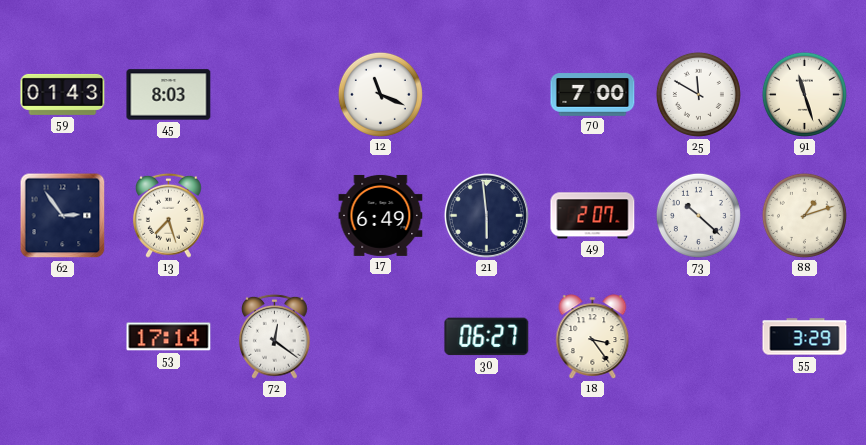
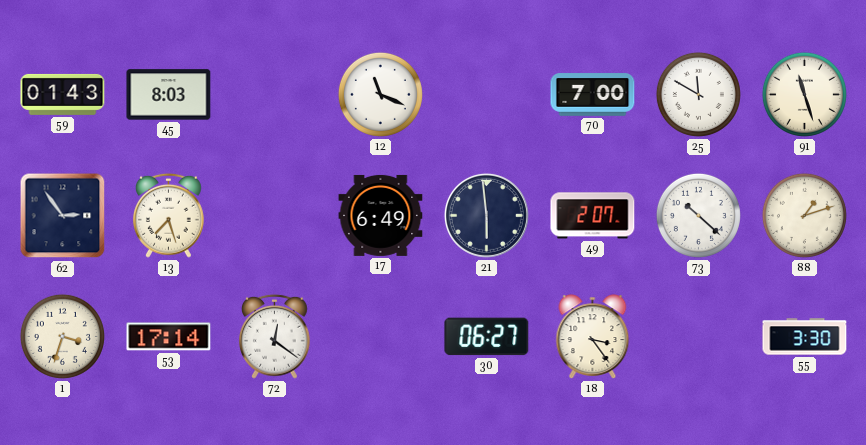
1: none -> 3:33
55: 3:29 -> 3:30
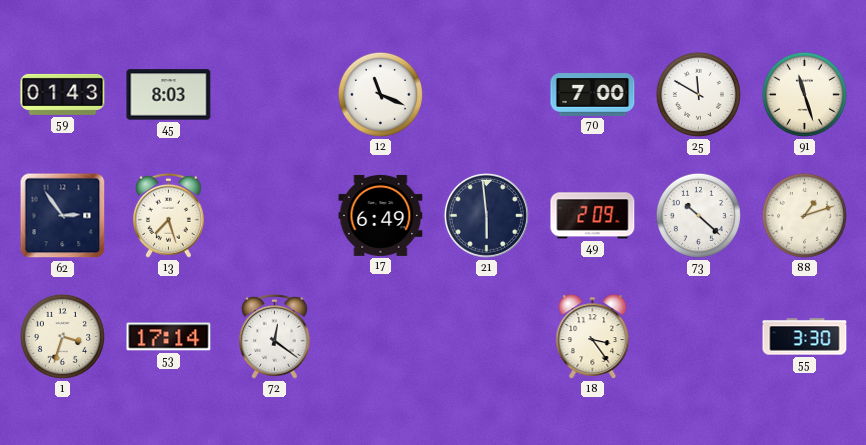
49: 2:07 -> 2:09
30: 06:27 -> none
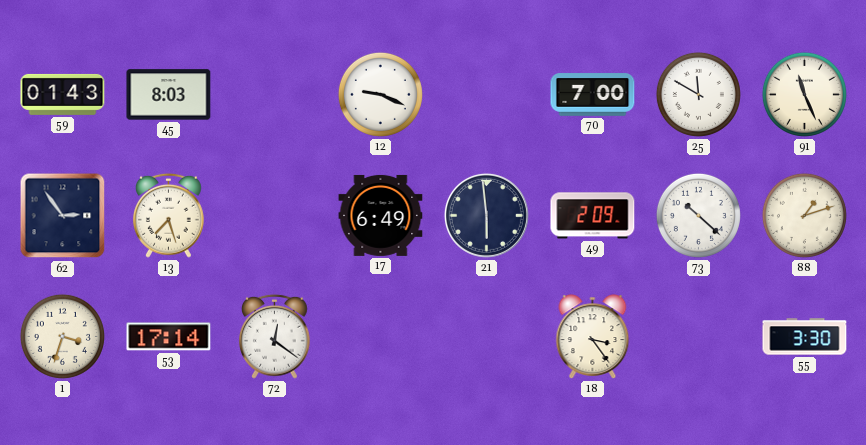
12: 11:19 -> 9:19
91: 11:27 -> 11:26
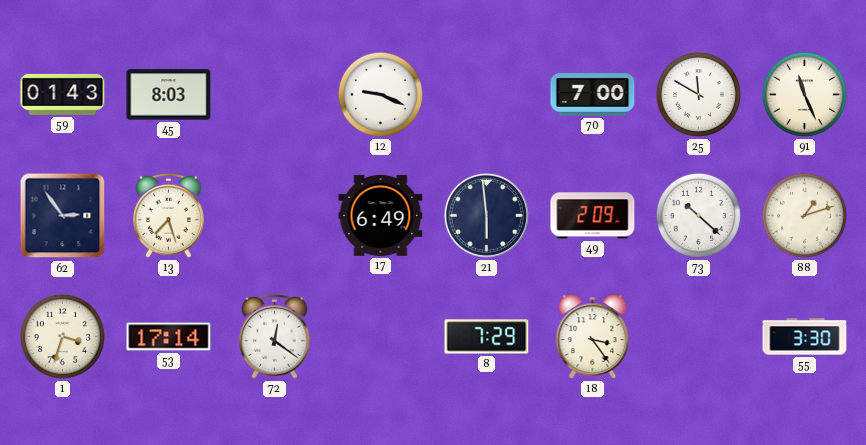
8: none -> 7:29
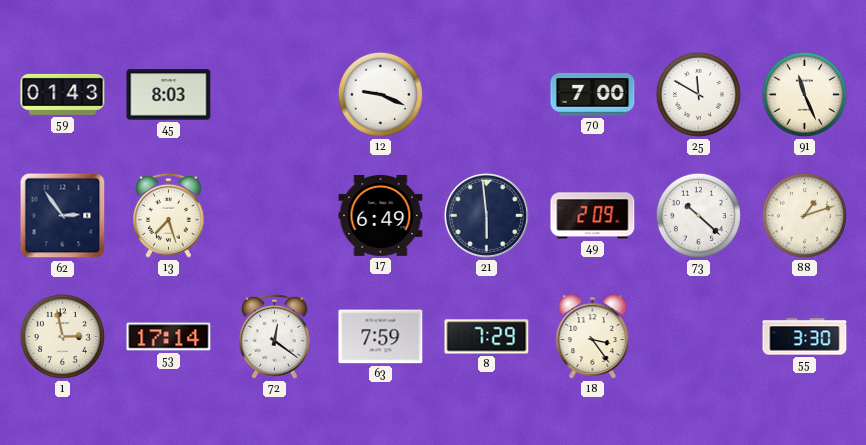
1: 3:33 -> 2:58
63: none -> 7:59
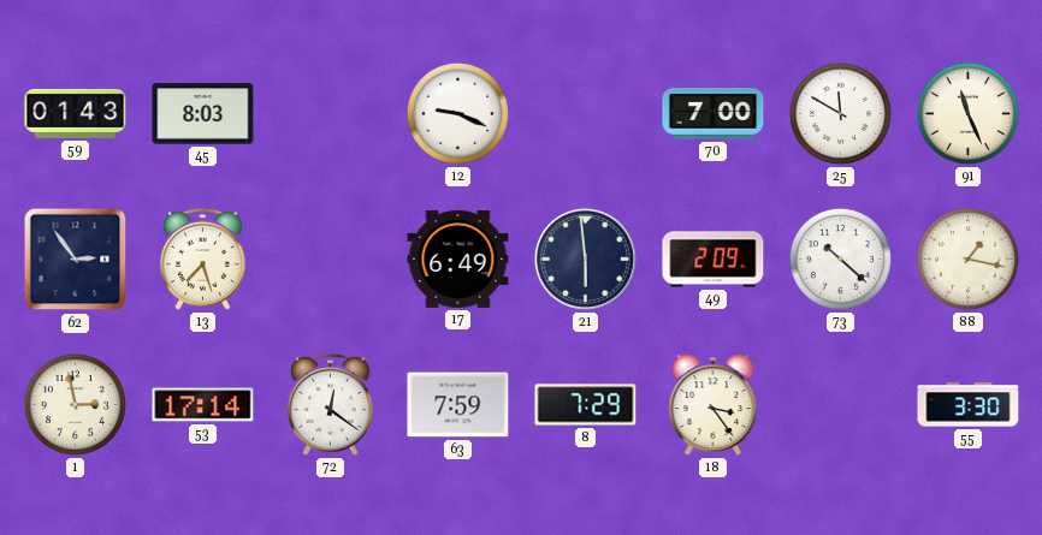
88: 1:12 -> 1:17
